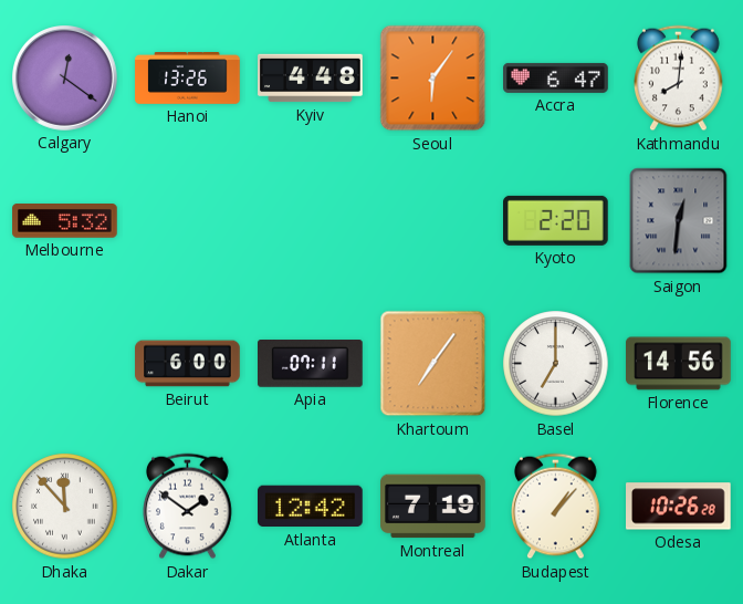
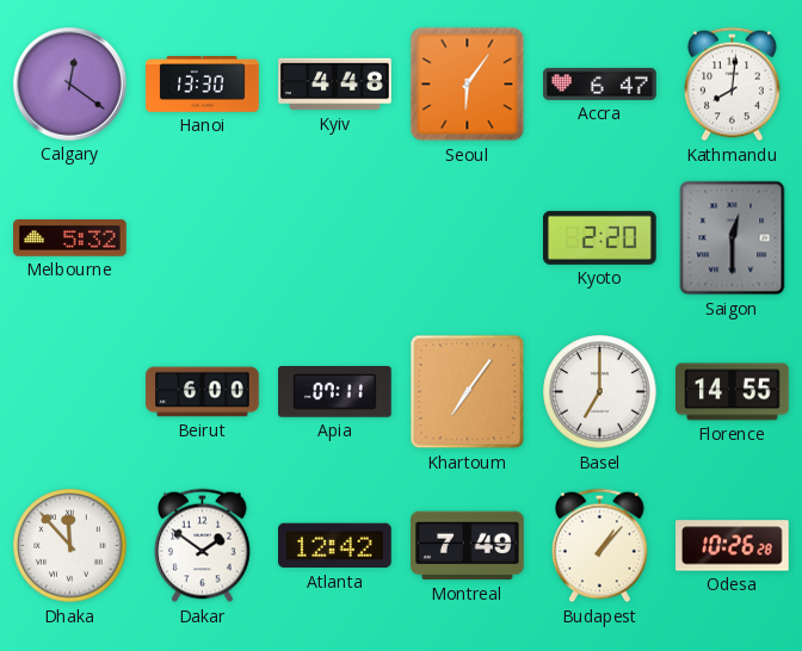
Hanoi: 13:26 -> 13:30
Saigon: 12:31 -> 12:30
Florence: 14:56 -> 14:55
Montreal: 7:19 -> 7:49
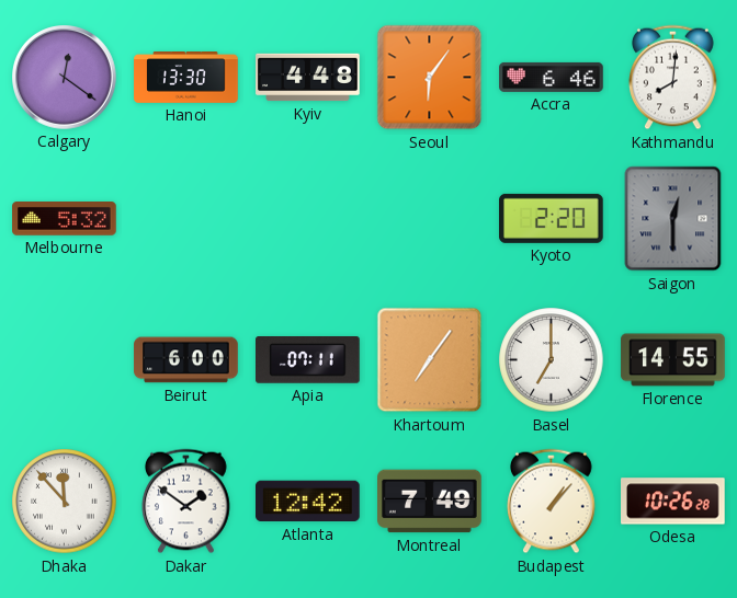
Accra: 6:47 -> 6:46
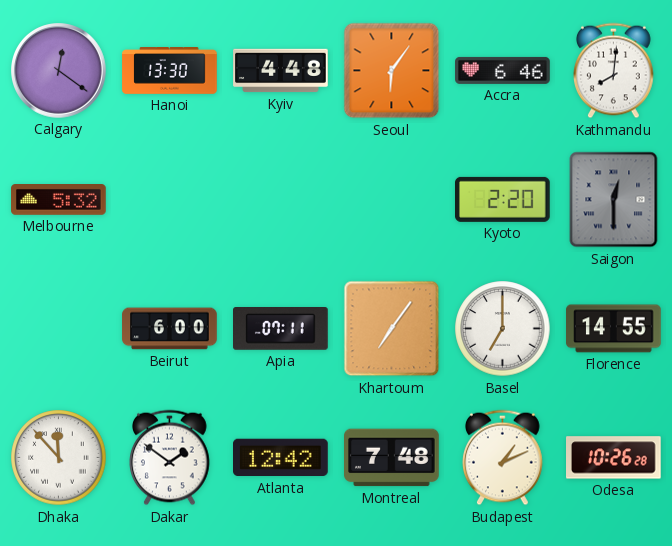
Montreal: 7:49 -> 7:48
Budapest: 1:07 -> 1:11
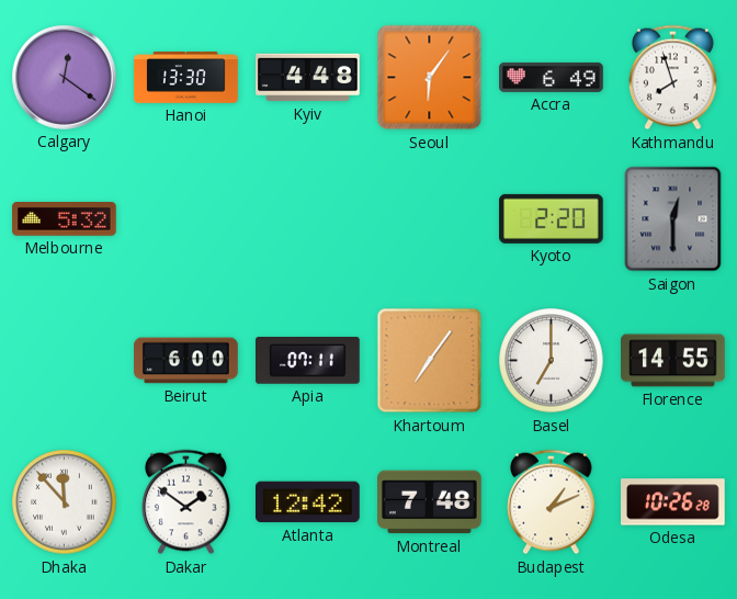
Accra: 6:46 -> 6:49
Kathmandu: 8:01 -> 7:57
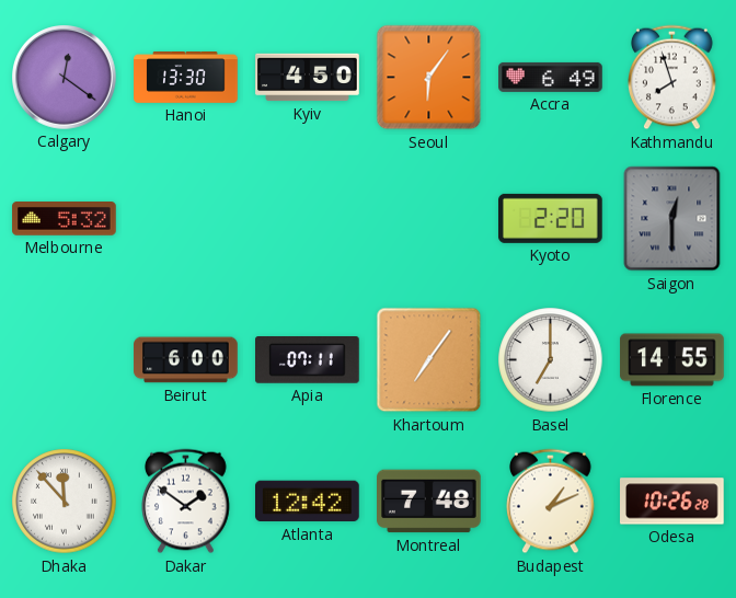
Kyiv: 4:48 -> 4:50
